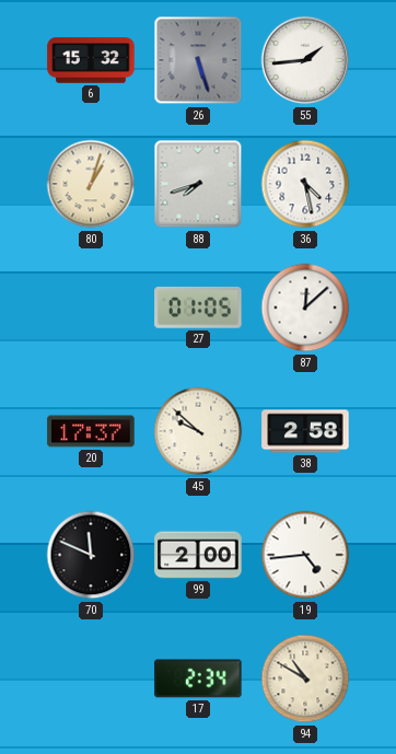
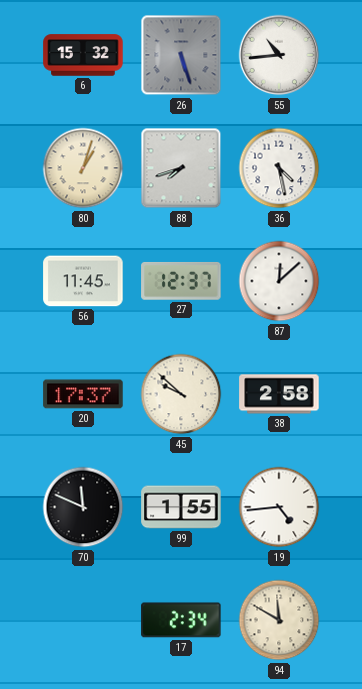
55: 1:44 -> 10:44
56: none -> 11:45
27: 01:05 -> 12:37
99: 2:00 -> 1:55
94: 10:50 -> 11:50
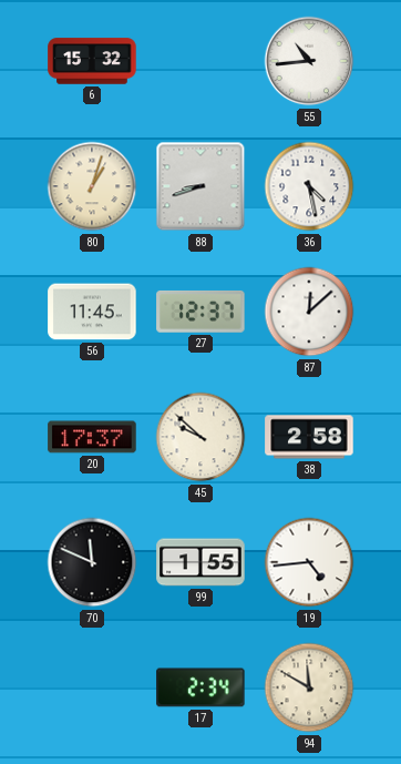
26: 5:27 -> none
88: 7:42 -> 8:42
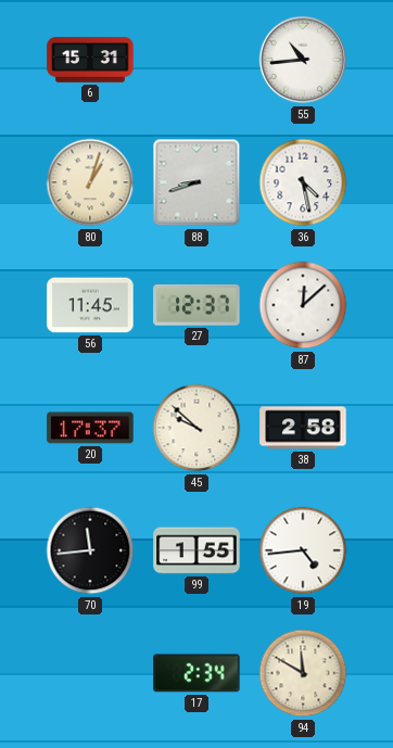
6: 15:32 -> 15:31
70: 11:49 -> 11:44
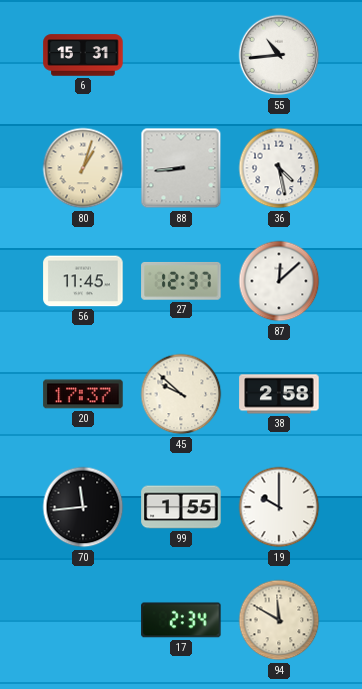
88: 8:42 -> 8:44
19: 4:44 -> 10:00
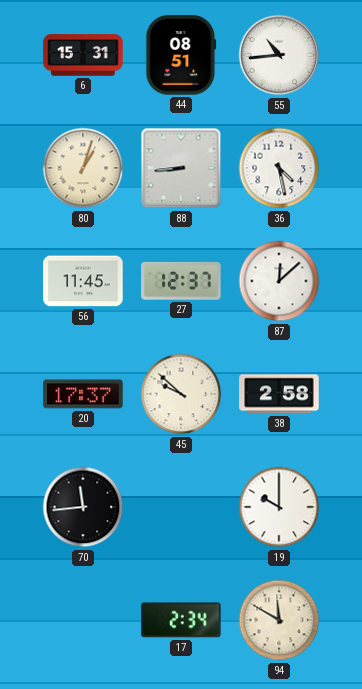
44: none -> 08:51
99: 1:55 -> none
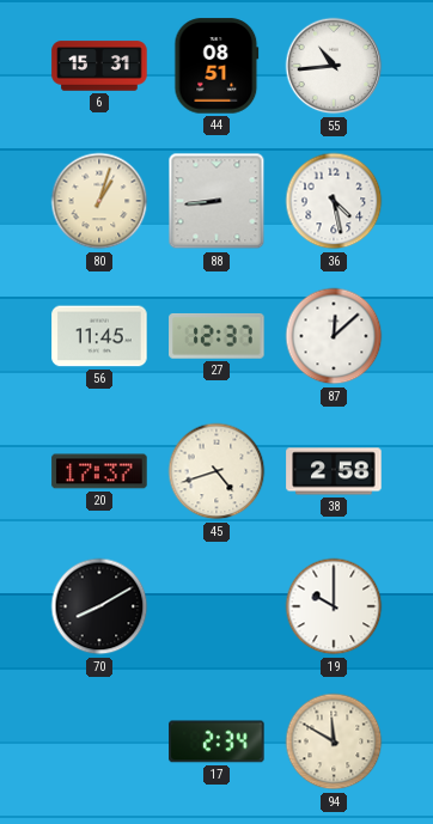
45: 9:52 -> 4:42
70: 11:44 -> 8:10
